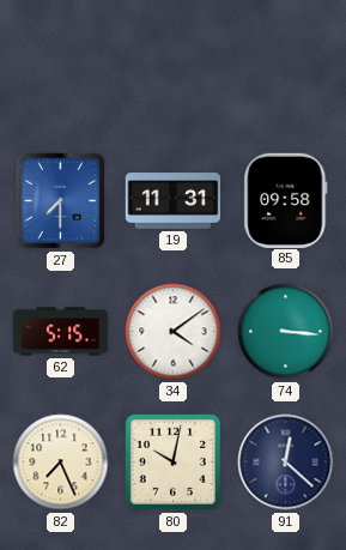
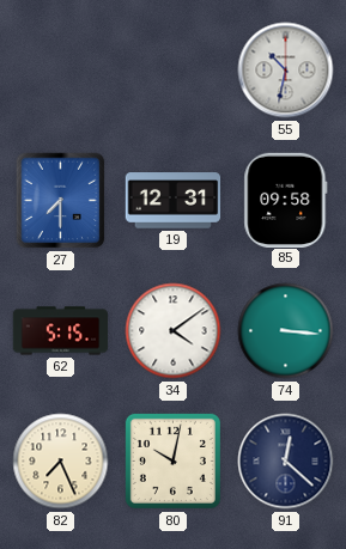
55: none -> 10:32
19: 11:31 -> 12:31
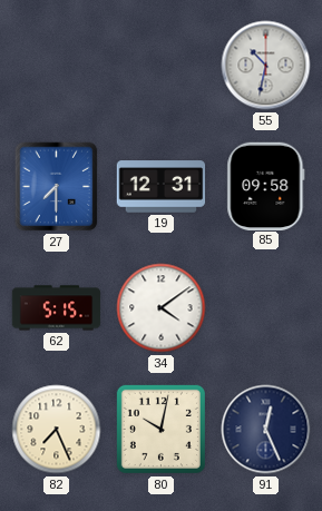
74: 3:16 -> none
91: 12:22 -> 12:26
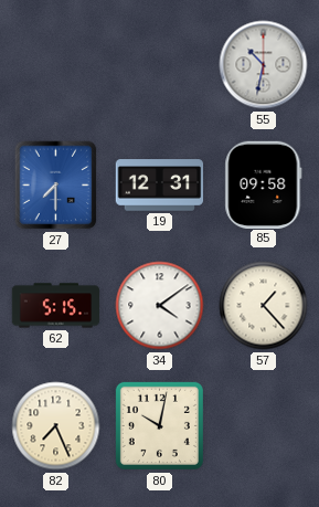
57: none -> 1:23
91: 12:26 -> none
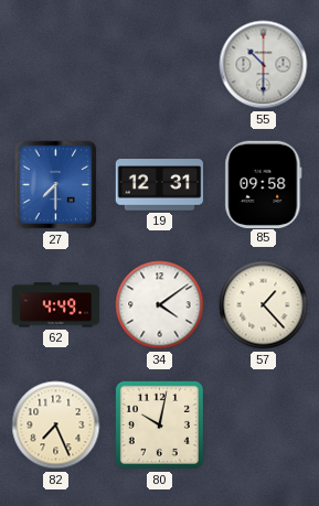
55: 10:32 -> 10:30
62: 5:15 -> 4:49
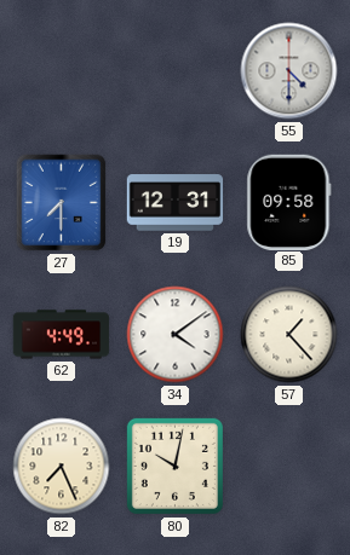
55: 10:30 -> 4:30
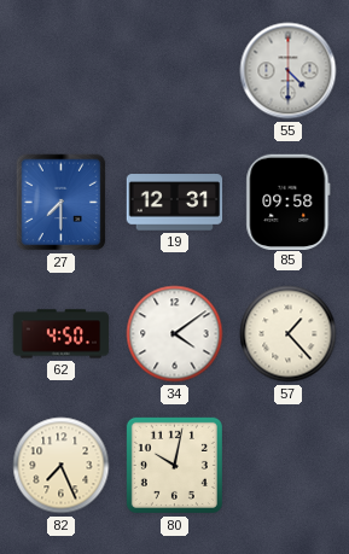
62: 4:49 -> 4:50
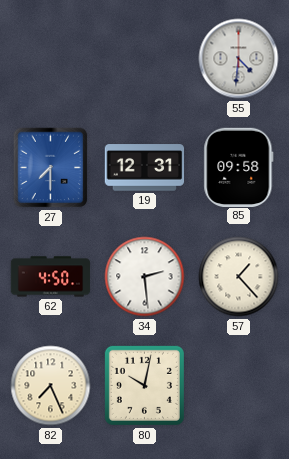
55: 4:30 -> 4:31
34: 4:09 -> 2:29
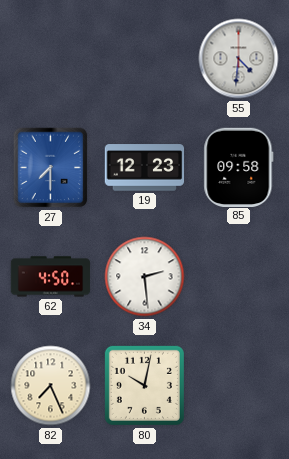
19: 12:31 -> 12:23
57: 1:23 -> none
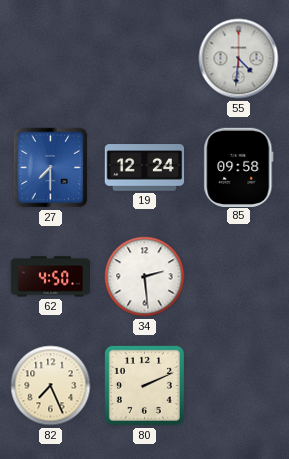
19: 12:23 -> 12:24
80: 10:02 -> 2:11
